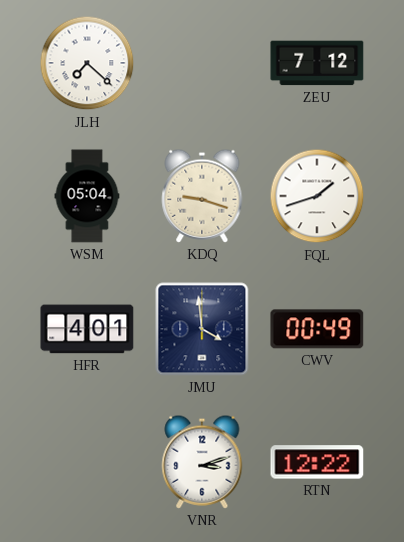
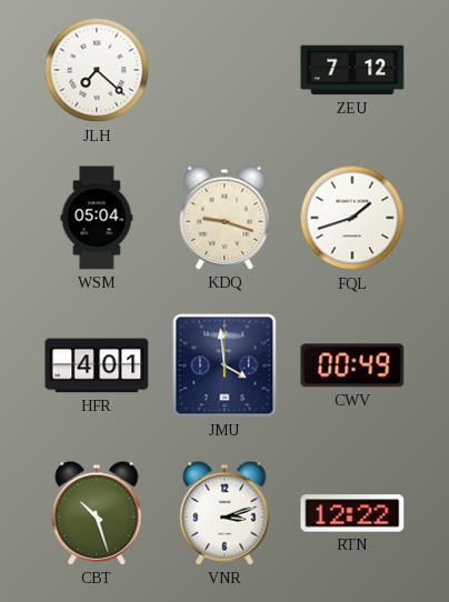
CBT: none -> 10:27
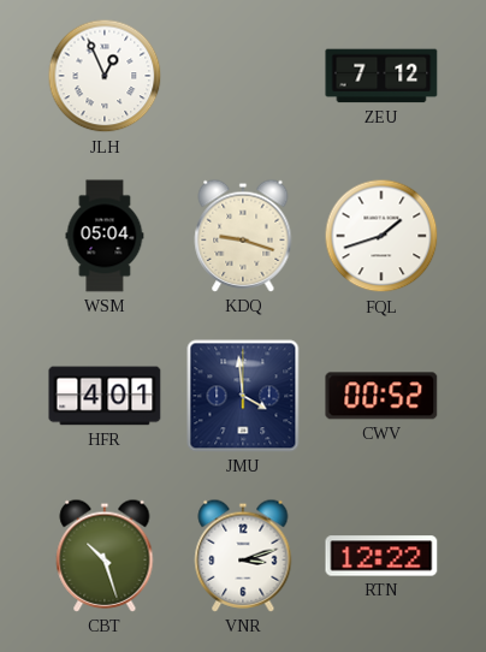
JLH: 7:22 -> 12:56
CWV: 00:49 -> 00:52
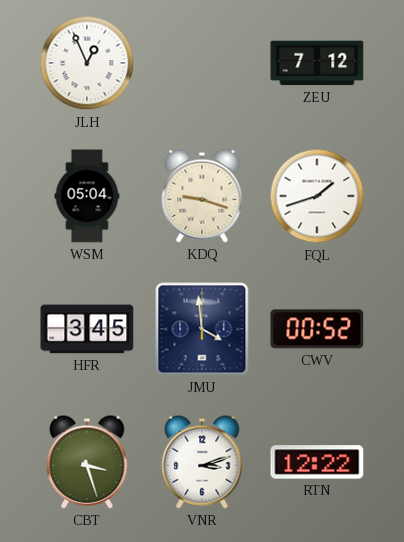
HFR: 4:01 -> 3:45
CBT: 10:27 -> 3:27
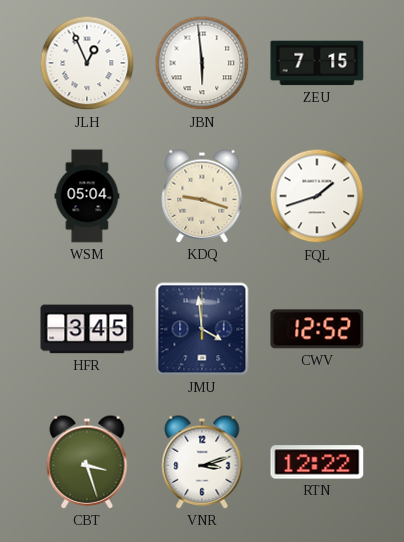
JBN: none -> 5:59
ZEU: 7:12 -> 7:15
CWV: 00:52 -> 12:52
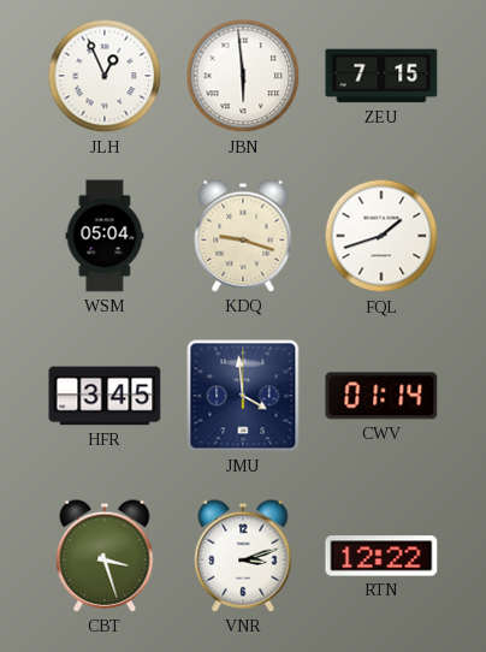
CWV: 12:52 -> 01:14
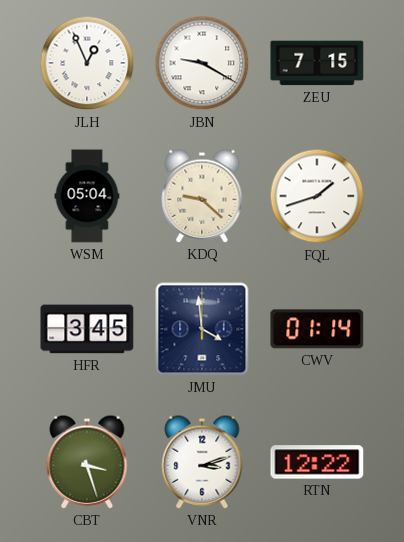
JBN: 5:59 -> 9:20
KDQ: 9:18 -> 9:22
